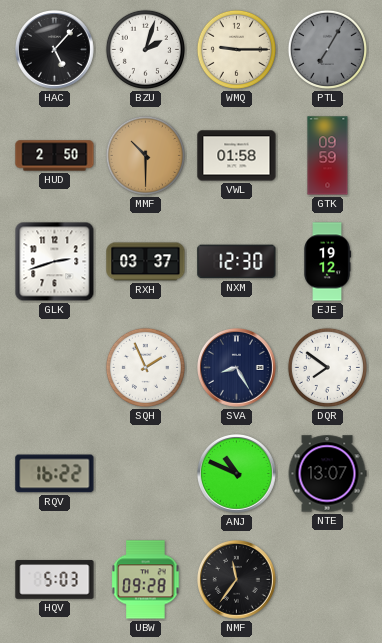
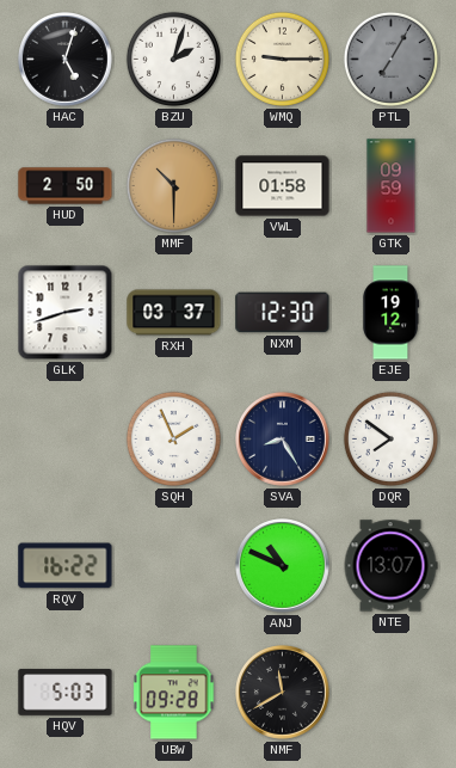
HAC: 5:07 -> 5:03
NMF: 11:36 -> 11:40
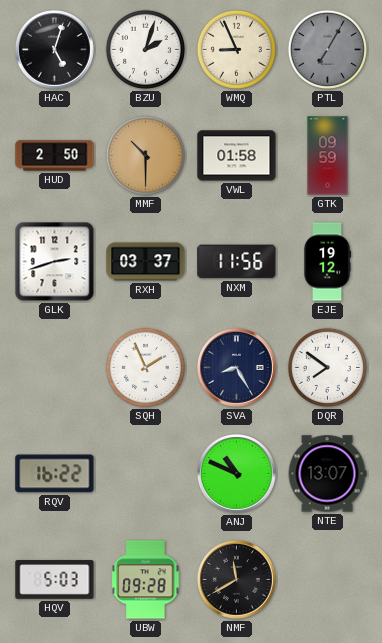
WMQ: 9:15 -> 8:56
NXM: 12:30 -> 11:56
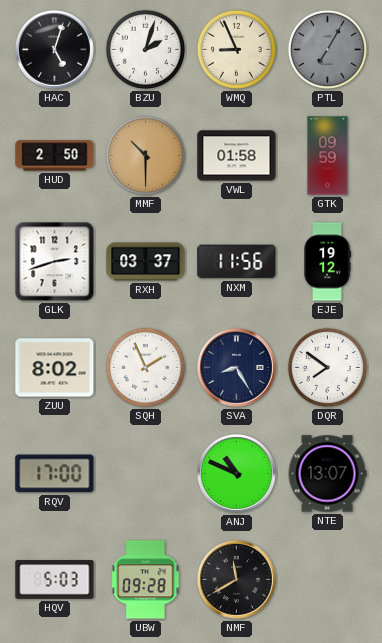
ZUU: none -> 8:02
RQV: 16:22 -> 17:00
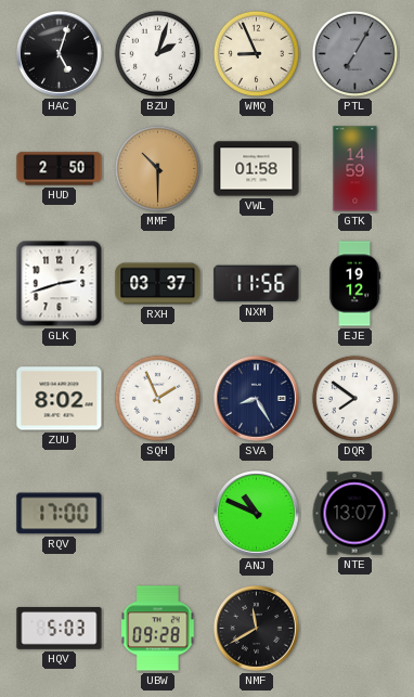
GTK: 09:59 -> 14:59
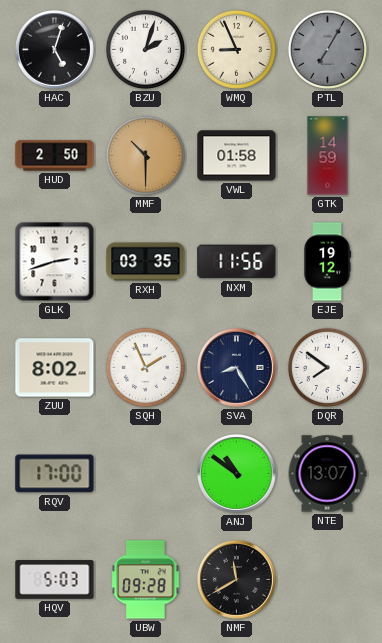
RXH: 03:37 -> 03:35
ANJ: 10:49 -> 10:51
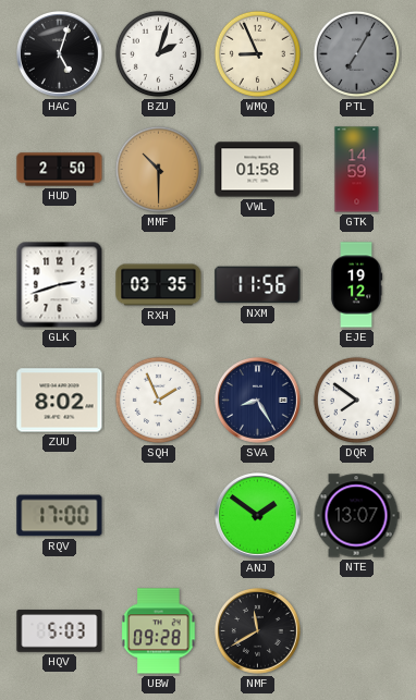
ANJ: 10:51 -> 1:51
